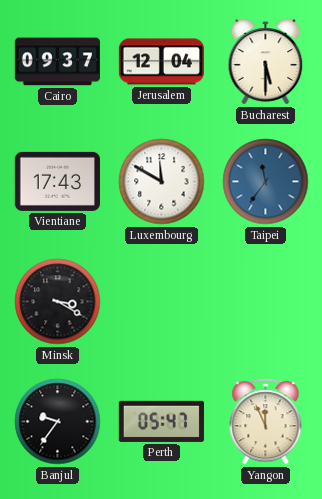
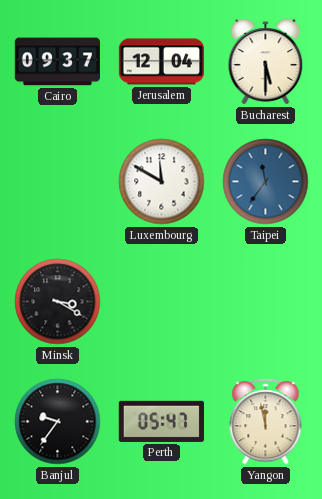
Vientiane: 17:43 -> none
Yangon: 11:56 -> 11:58
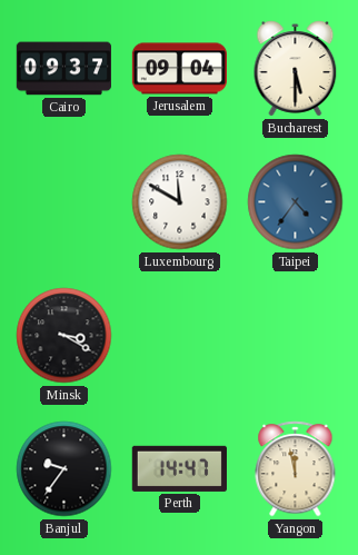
Jerusalem: 12:04 -> 09:04
Taipei: 11:36 -> 4:36
Perth: 05:47 -> 14:47
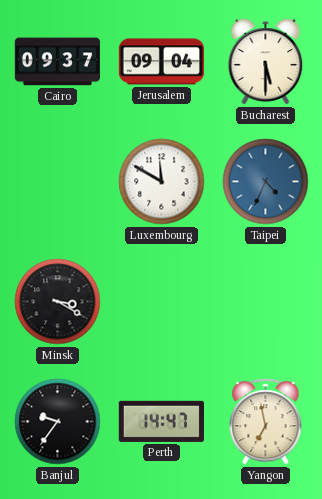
Taipei: 4:36 -> 4:34
Yangon: 11:58 -> 6:58
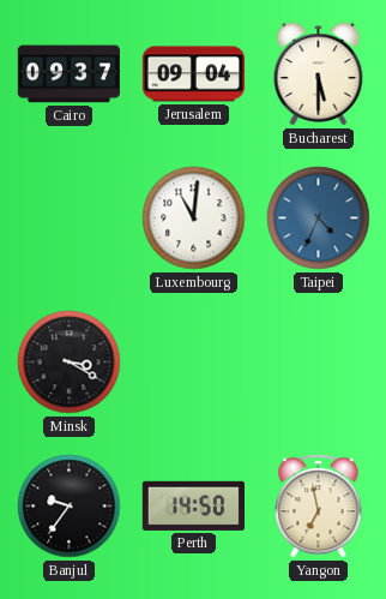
Luxembourg: 11:50 -> 11:01
Perth: 14:47 -> 14:50
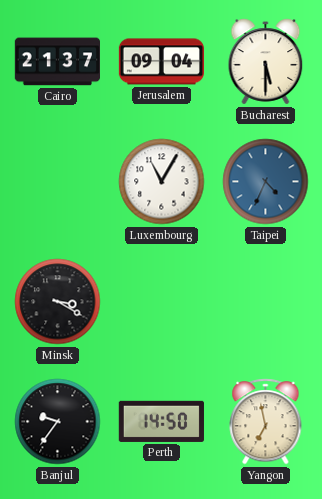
Cairo: 09:37 -> 21:37
Luxembourg: 11:01 -> 11:05
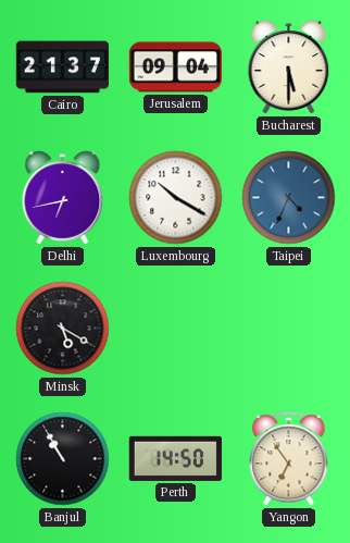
Delhi: none -> 6:43
Luxembourg: 11:05 -> 10:20
Minsk: 3:20 -> 5:20
Banjul: 9:36 -> 10:55
Yangon: 6:58 -> 6:54
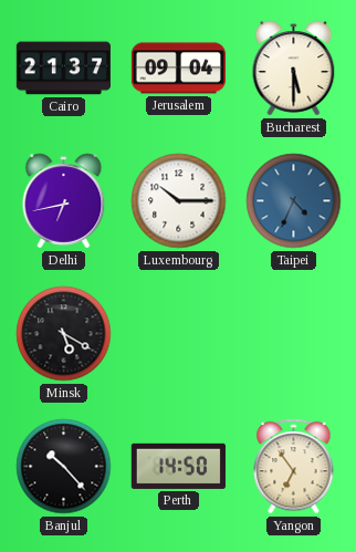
Luxembourg: 10:20 -> 10:15
Banjul: 10:55 -> 10:23
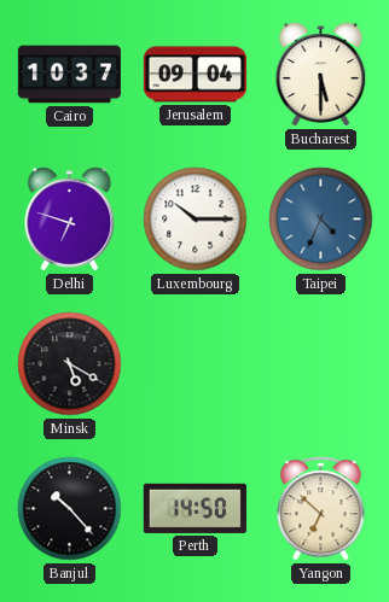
Cairo: 21:37 -> 10:37
Delhi: 6:43 -> 6:48
Yangon: 6:54 -> 6:52
